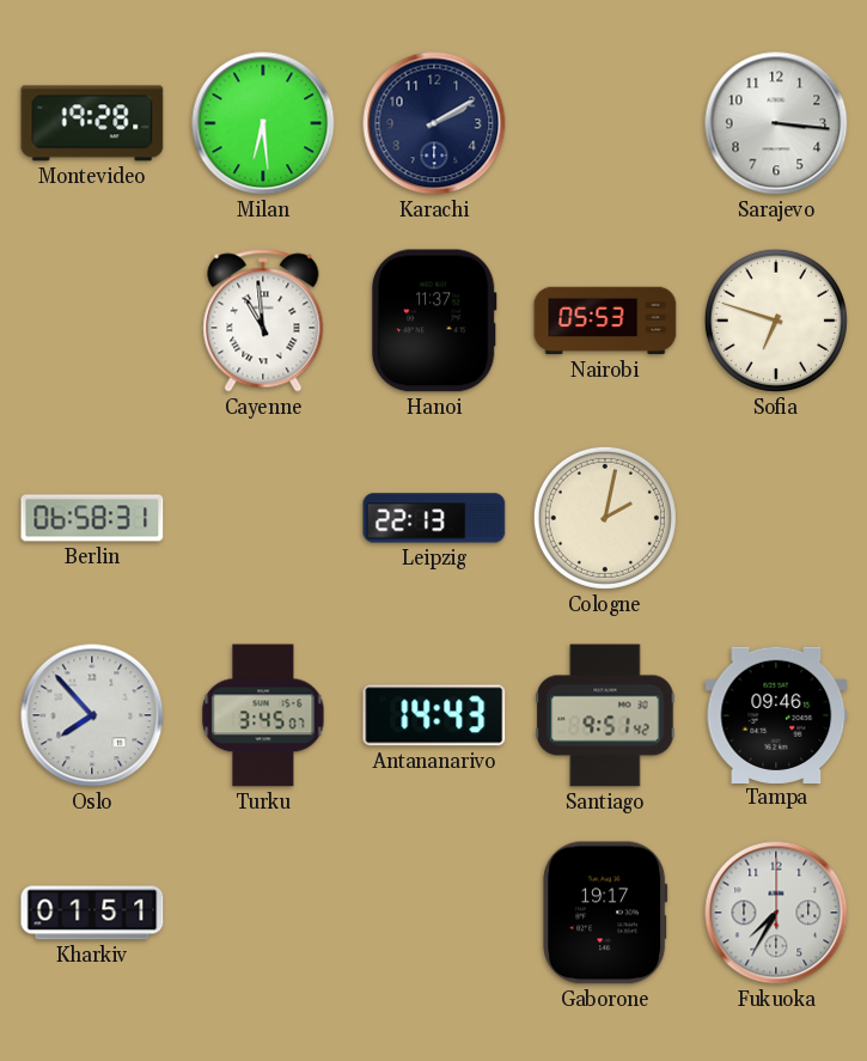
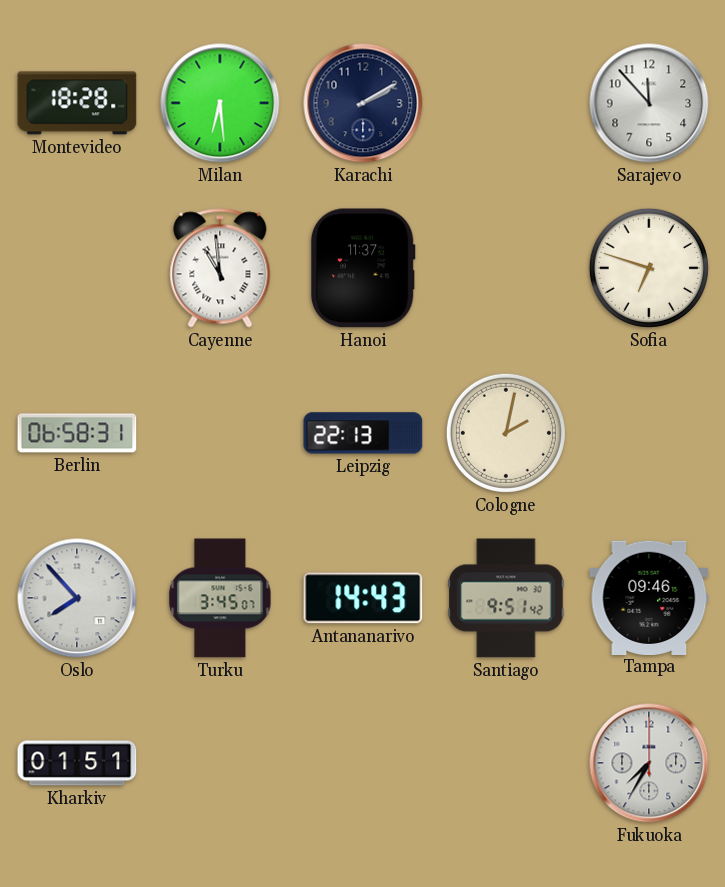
Montevideo: 19:28 -> 18:28
Sarajevo: 3:16 -> 11:53
Nairobi: 05:53 -> none
Gaborone: 19:17 -> none
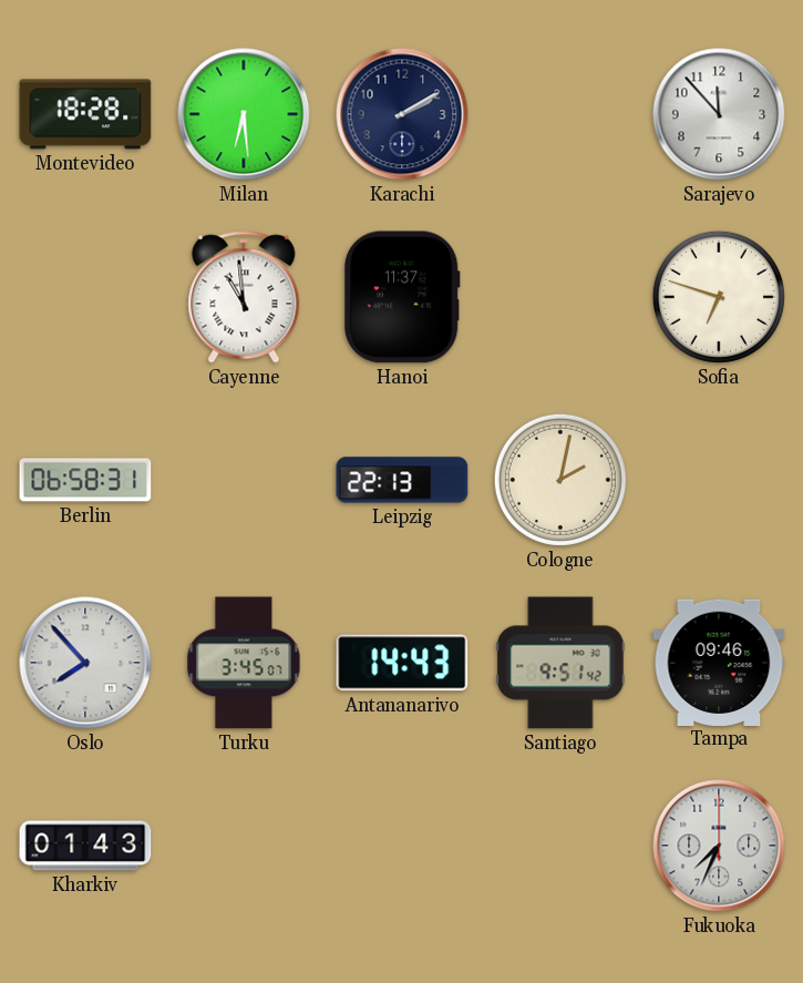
Kharkiv: 01:51 -> 01:43
Fukuoka: 7:35 -> 7:34
